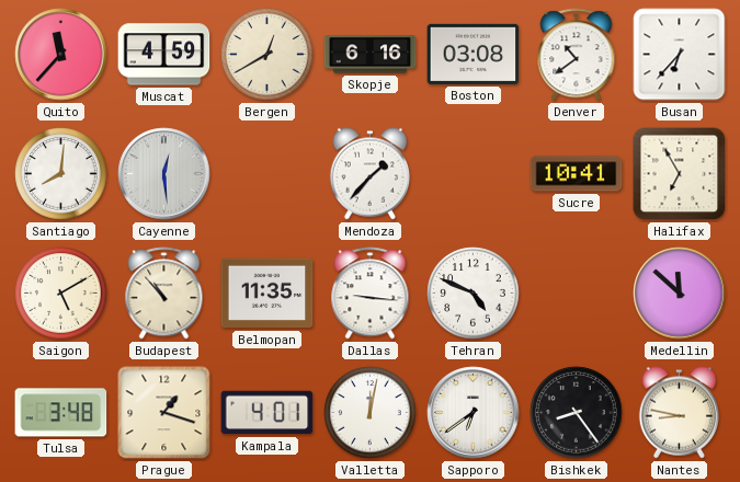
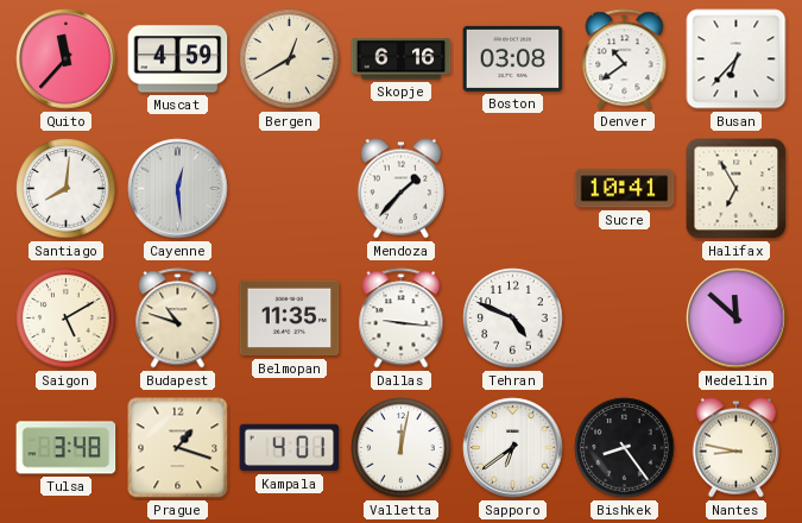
Budapest: 10:53 -> 10:48
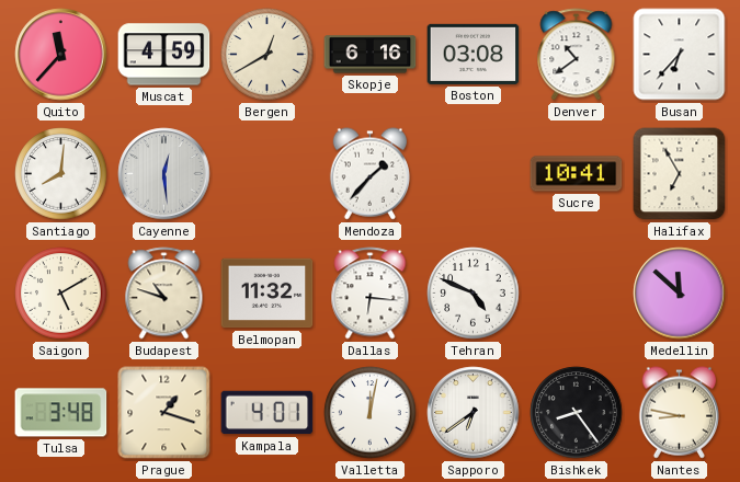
Belmopan: 11:35 -> 11:32
Dallas: 9:16 -> 6:16
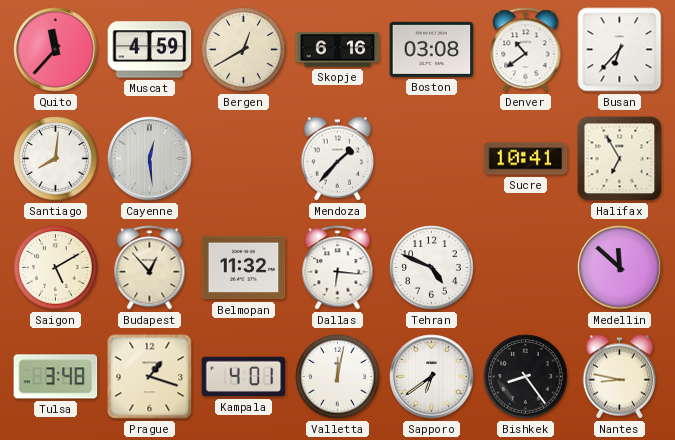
Budapest: 10:48 -> 12:53
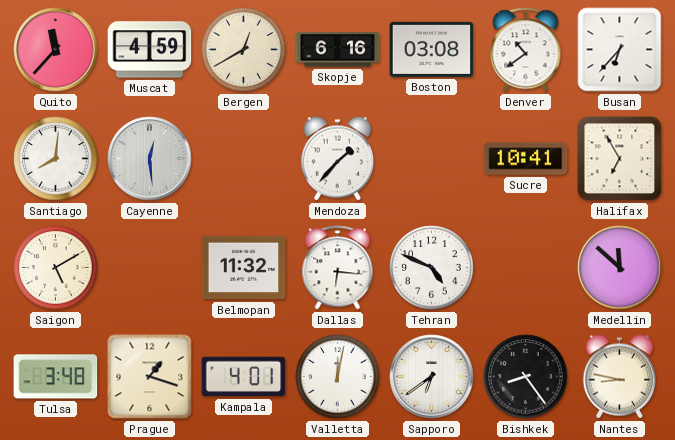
Budapest: 12:53 -> none
